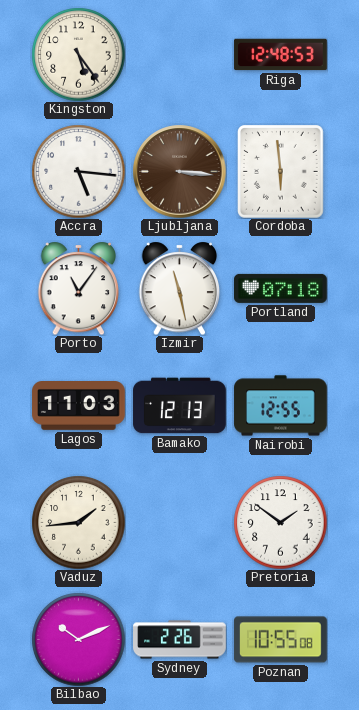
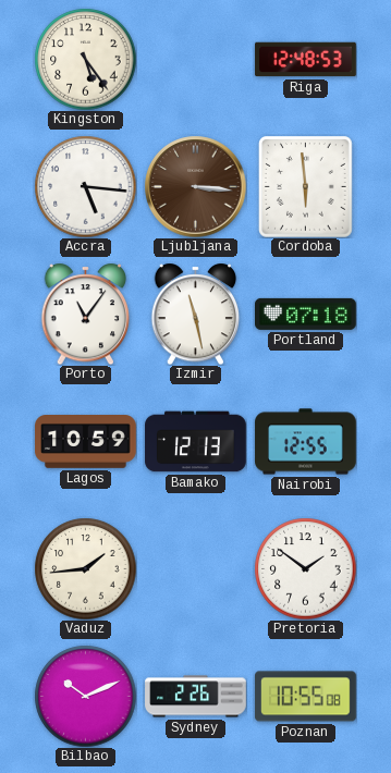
Lagos: 11:03 -> 10:59
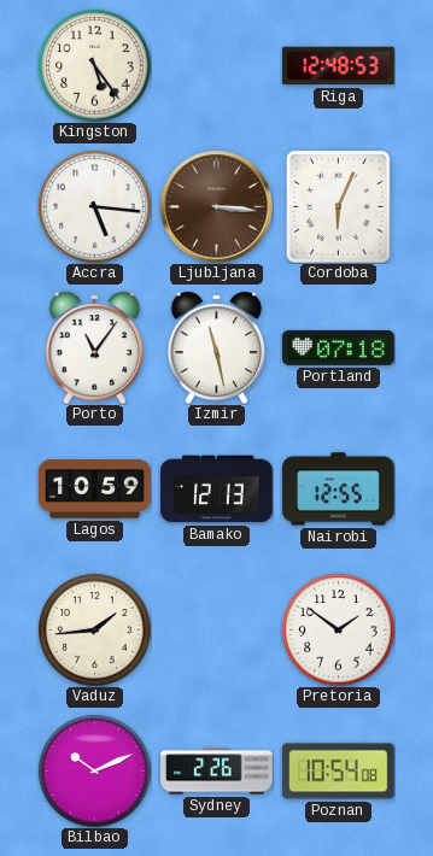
Cordoba: 5:59 -> 6:04
Poznan: 10:55 -> 10:54
